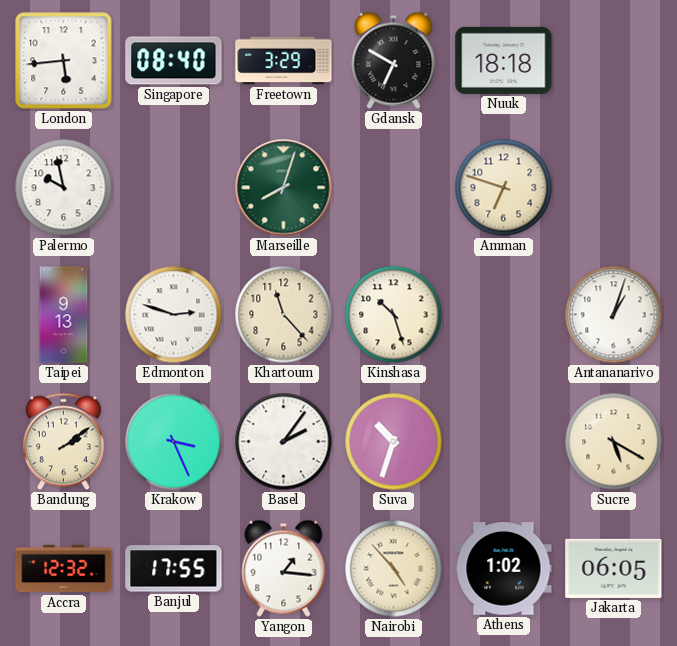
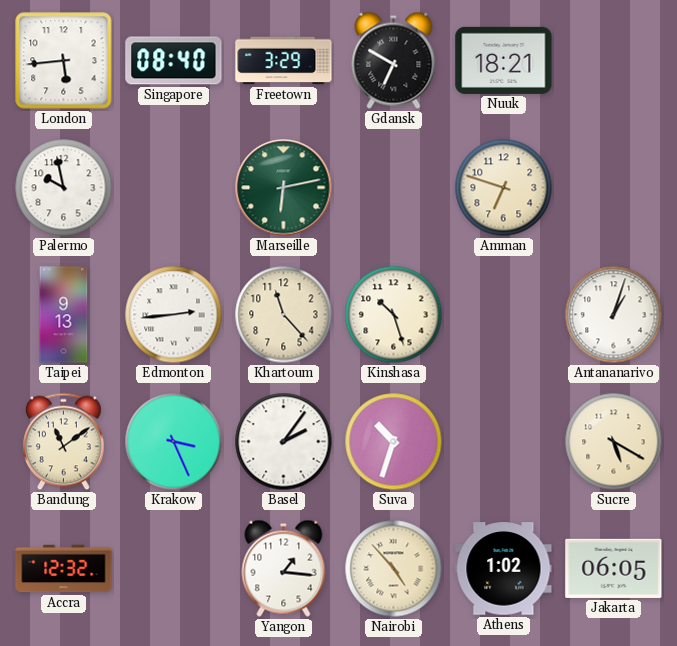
Nuuk: 18:18 -> 18:21
Marseille: 8:03 -> 6:13
Edmonton: 2:48 -> 2:44
Bandung: 2:09 -> 11:09
Banjul: 17:55 -> none
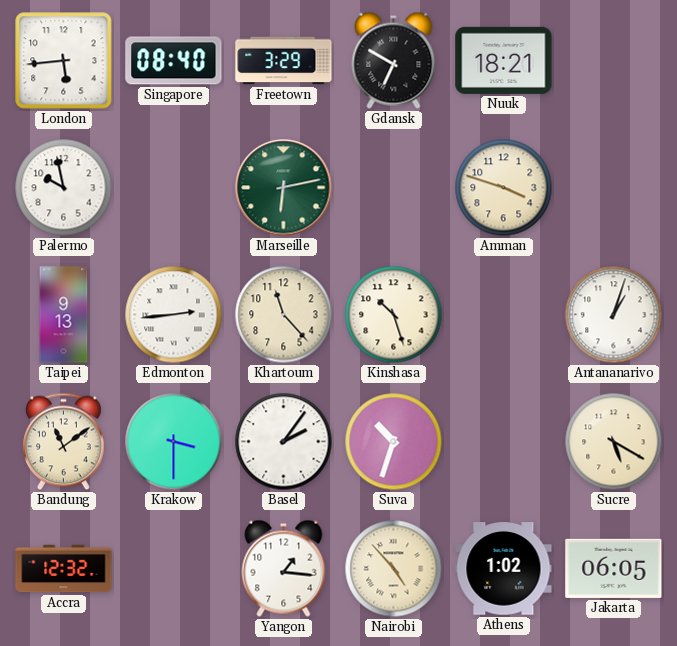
Amman: 6:48 -> 3:48
Krakow: 3:26 -> 3:30
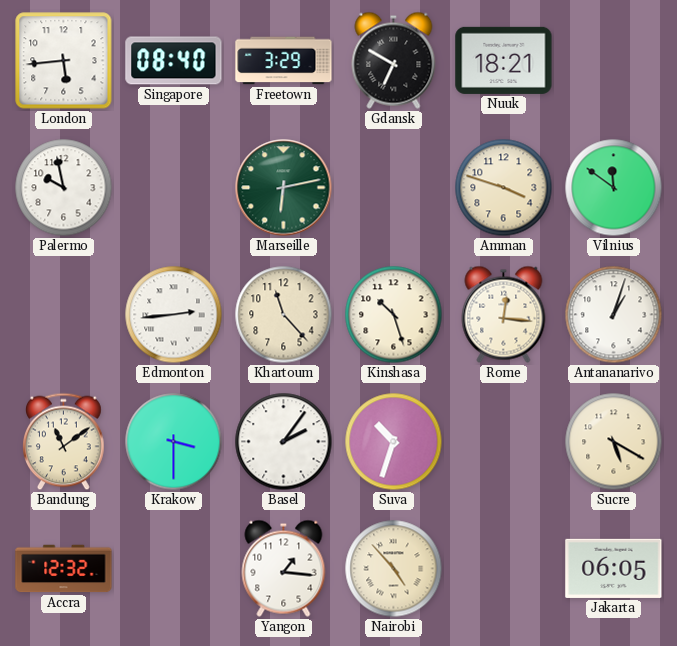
Vilnius: none -> 11:51
Taipei: 9:13 -> none
Rome: none -> 12:16
Athens: 1:02 -> none
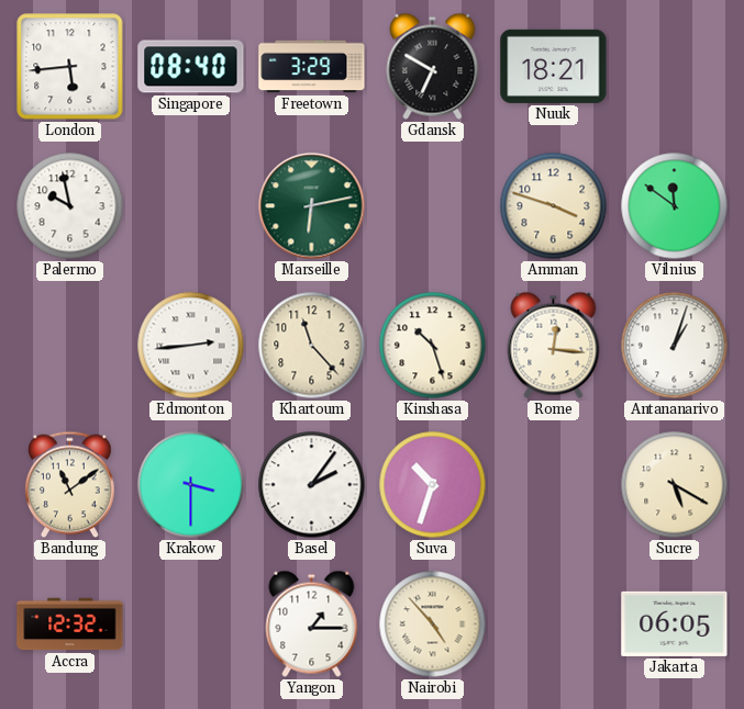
Yangon: 1:16 -> 1:15
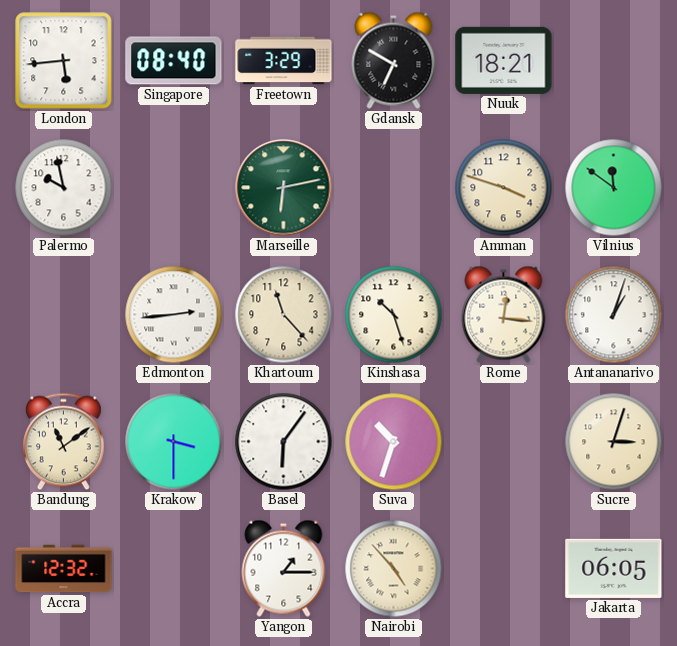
Basel: 2:06 -> 6:06
Sucre: 5:20 -> 3:03
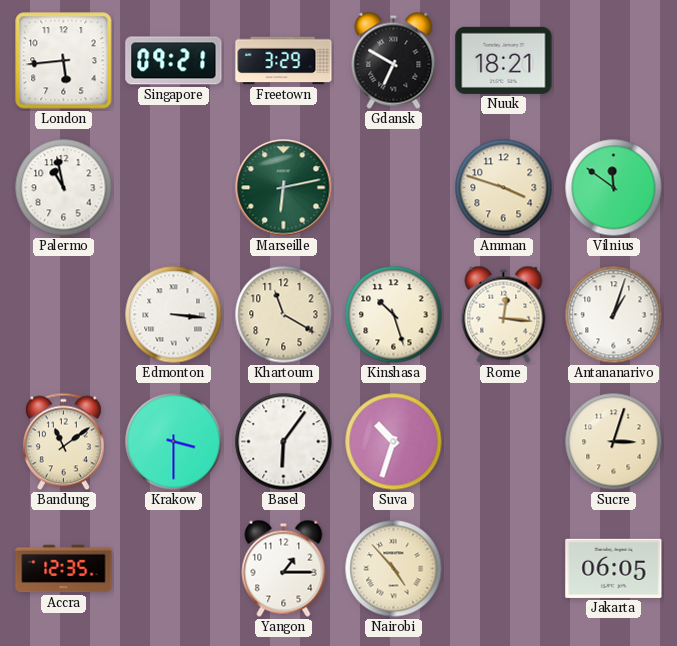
Singapore: 08:40 -> 09:21
Palermo: 9:58 -> 10:58
Edmonton: 2:44 -> 3:16
Khartoum: 11:23 -> 11:20
Accra: 12:32 -> 12:35
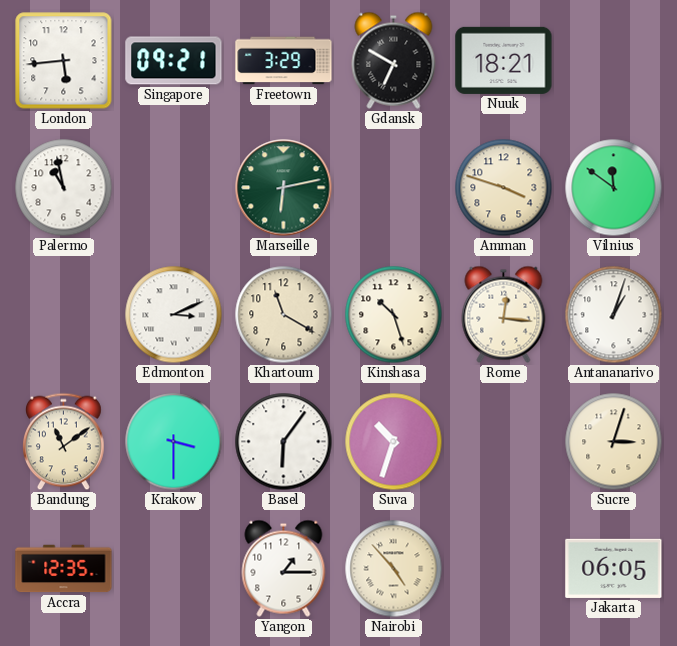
Edmonton: 3:16 -> 3:11
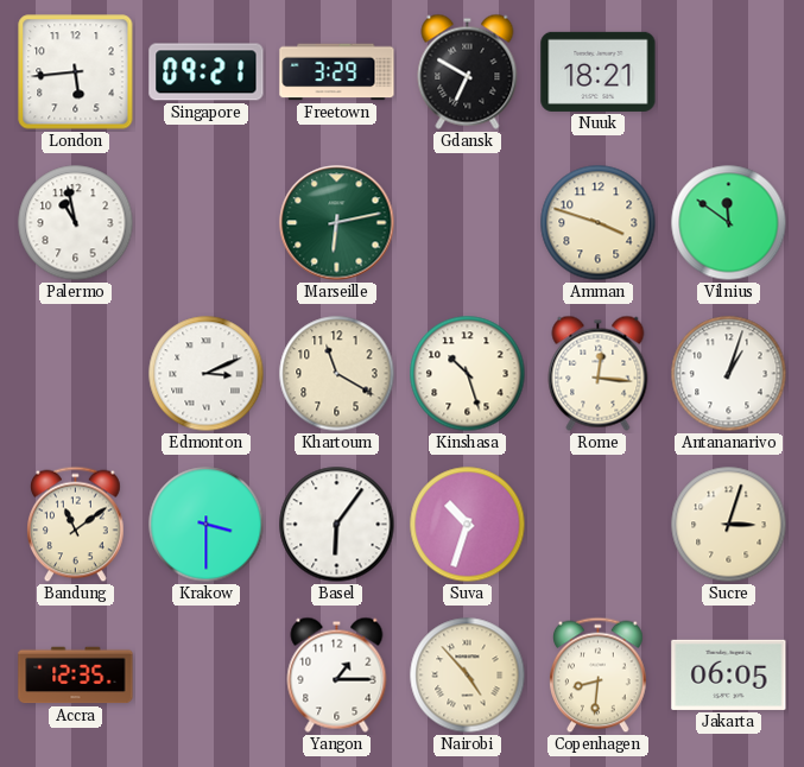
Copenhagen: none -> 8:31
